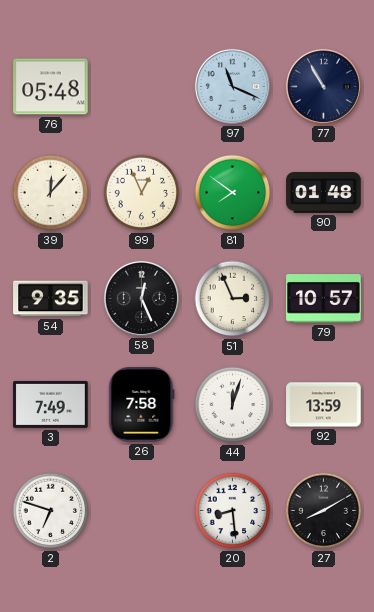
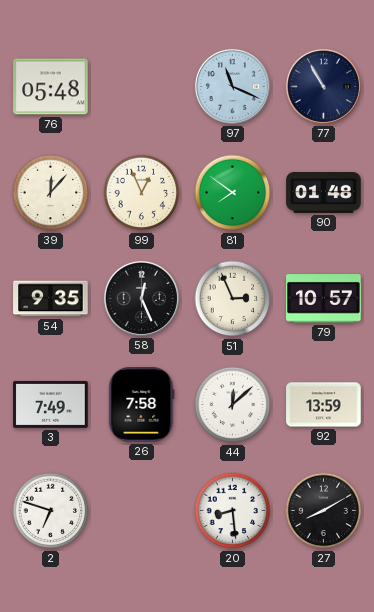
44: 12:03 -> 12:08
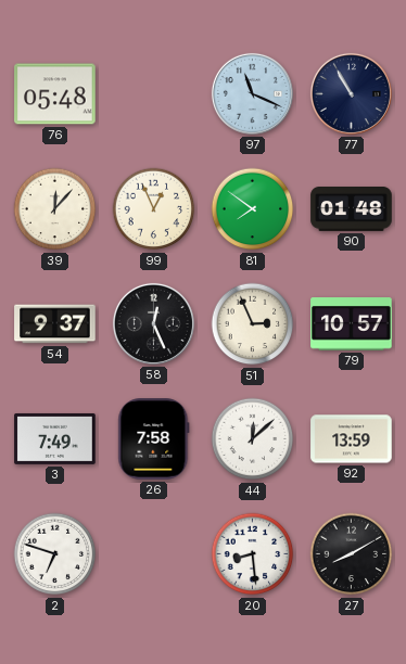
54: 9:35 -> 9:37
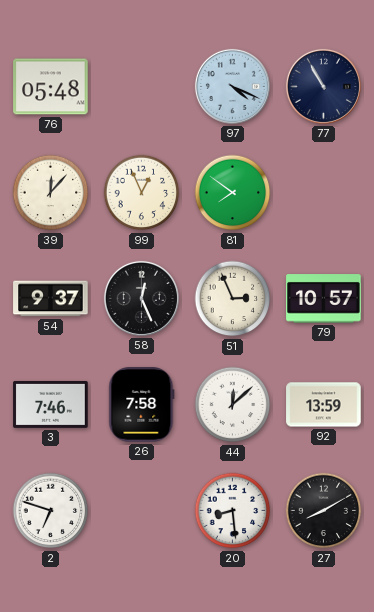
97: 11:19 -> 4:19
90: 01:48 -> none
3: 7:49 -> 7:46
